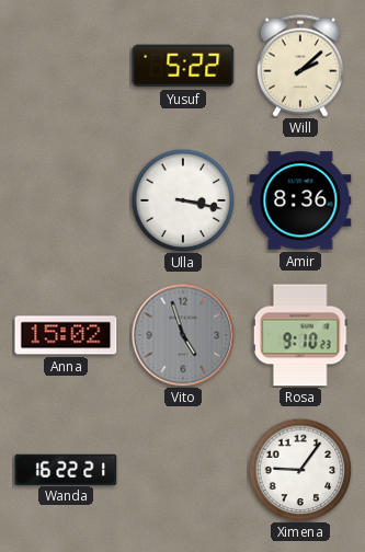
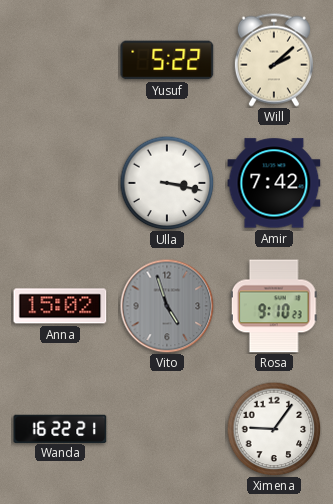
Amir: 8:36 -> 7:42
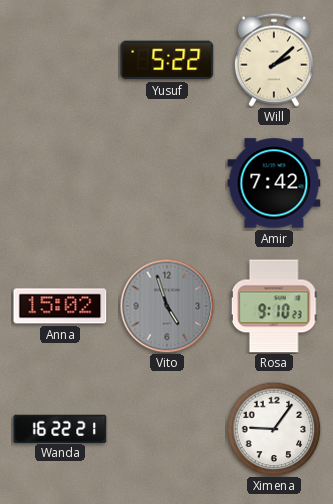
Ulla: 3:17 -> none
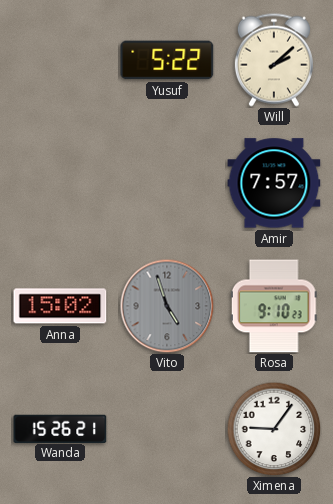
Amir: 7:42 -> 7:57
Wanda: 16:22 -> 15:26
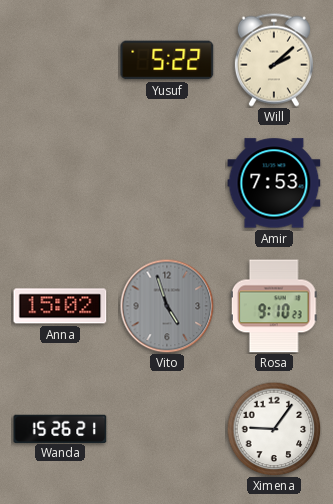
Amir: 7:57 -> 7:53
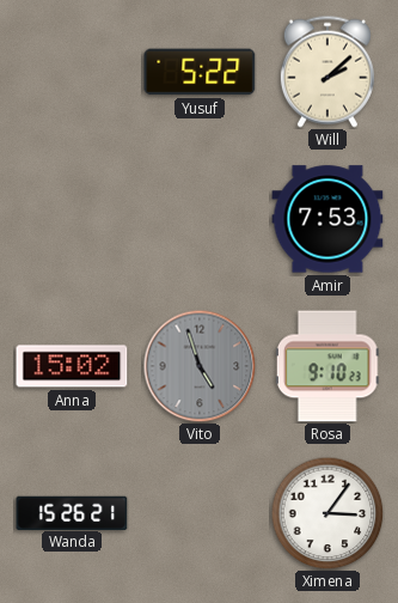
Ximena: 9:06 -> 3:06
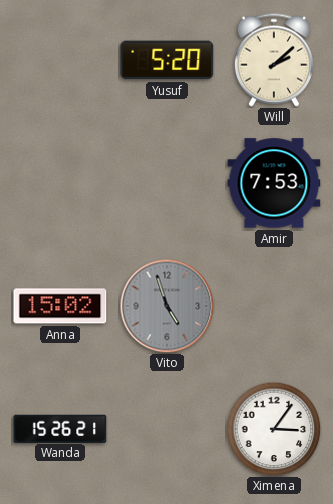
Yusuf: 5:22 -> 5:20
Rosa: 9:10 -> none
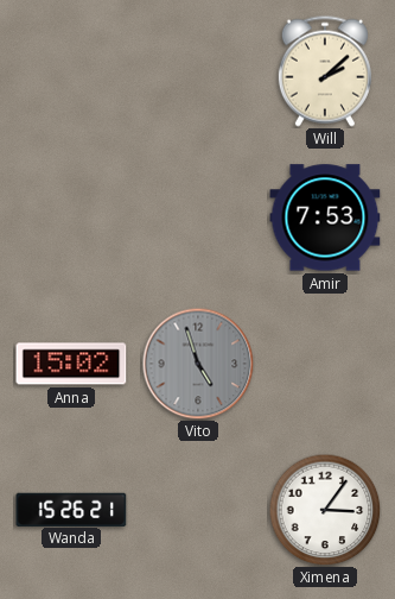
Yusuf: 5:20 -> none
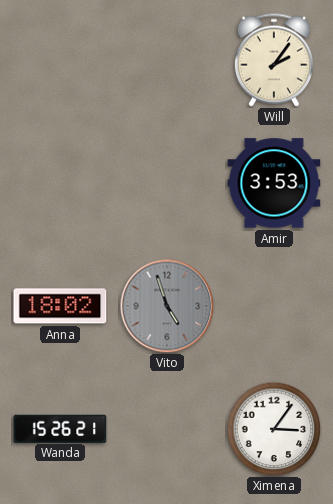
Will: 2:08 -> 2:06
Amir: 7:53 -> 3:53
Anna: 15:02 -> 18:02
